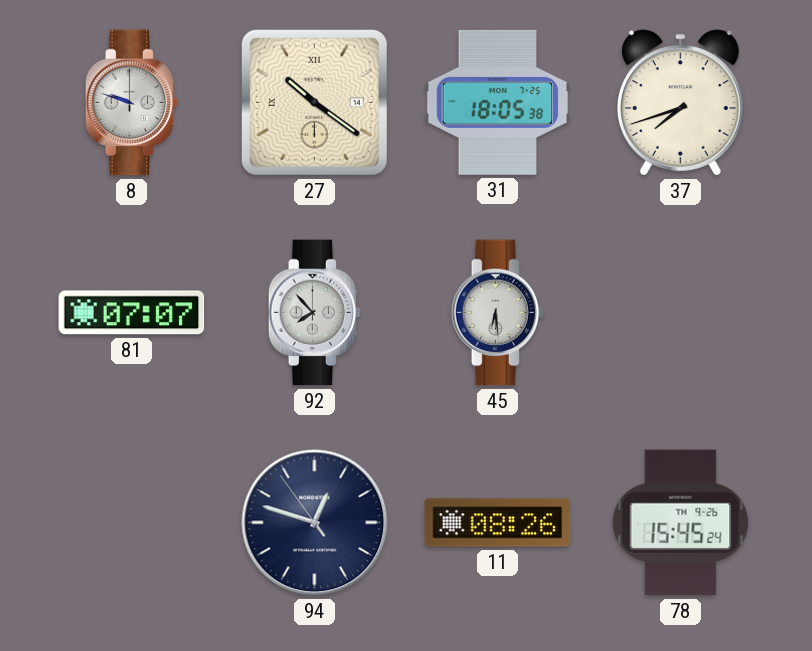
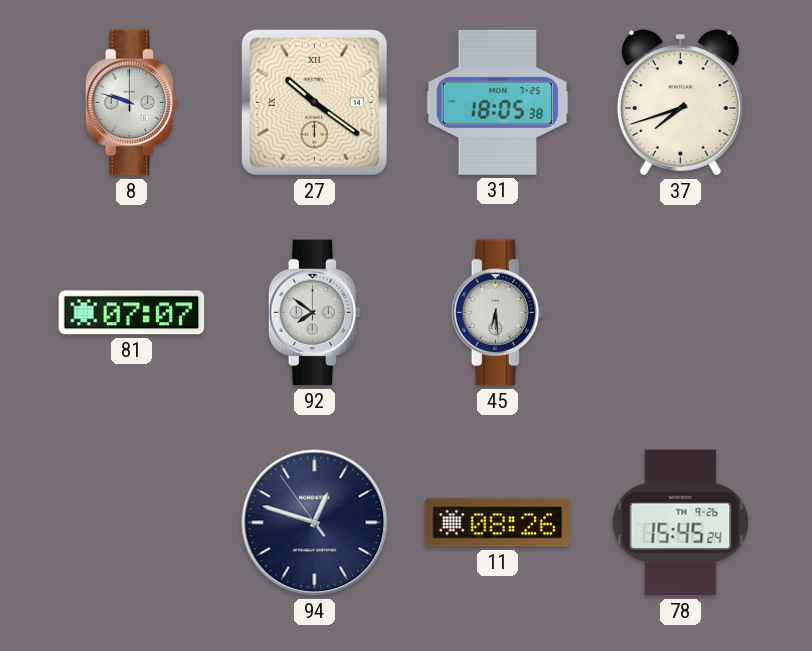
92: 7:53 -> 7:51
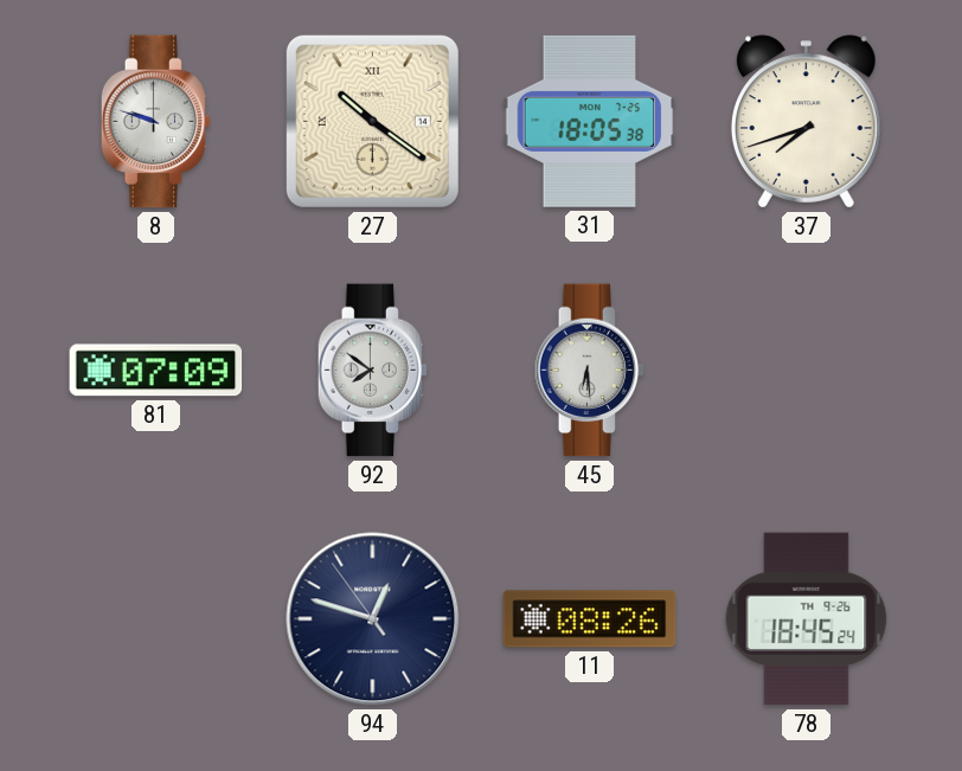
81: 07:07 -> 07:09
78: 15:45 -> 18:45
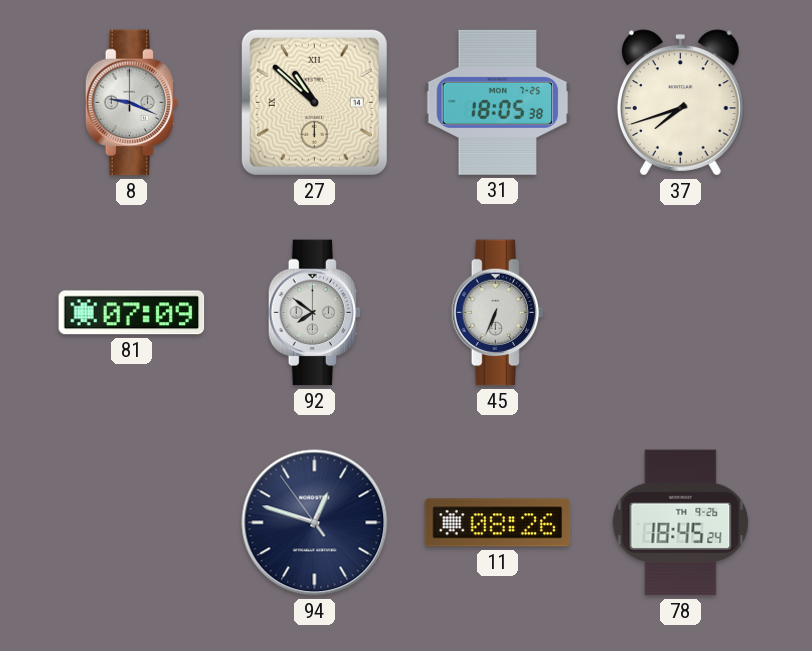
8: 9:48 -> 9:19
27: 10:21 -> 10:52
45: 6:29 -> 6:34
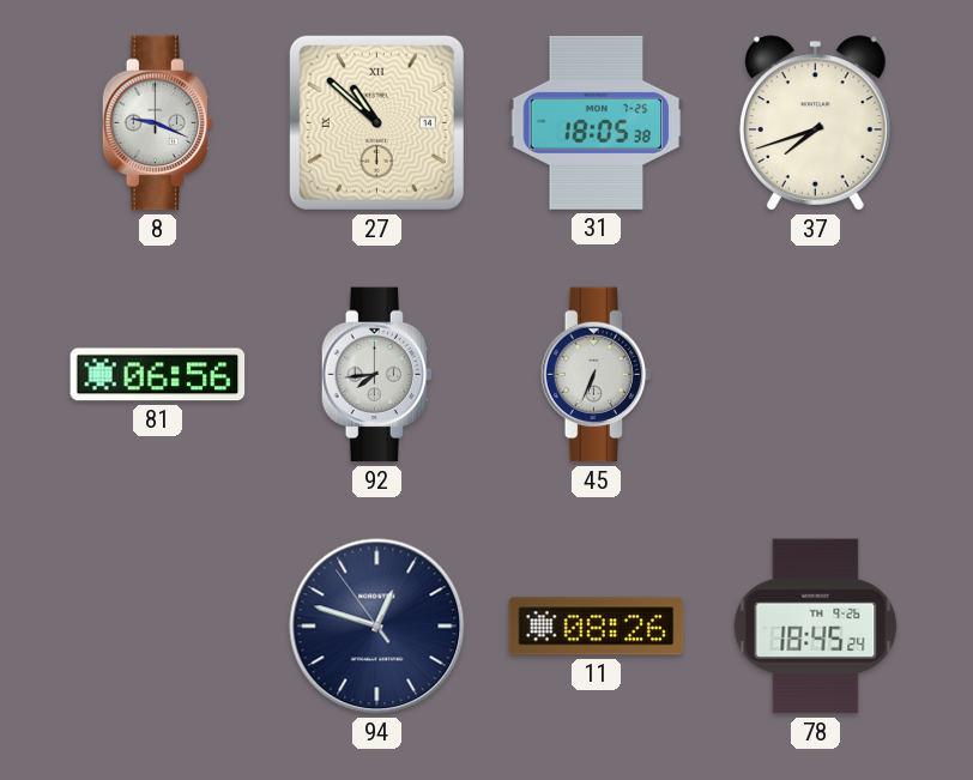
81: 07:09 -> 06:56
92: 7:51 -> 7:44
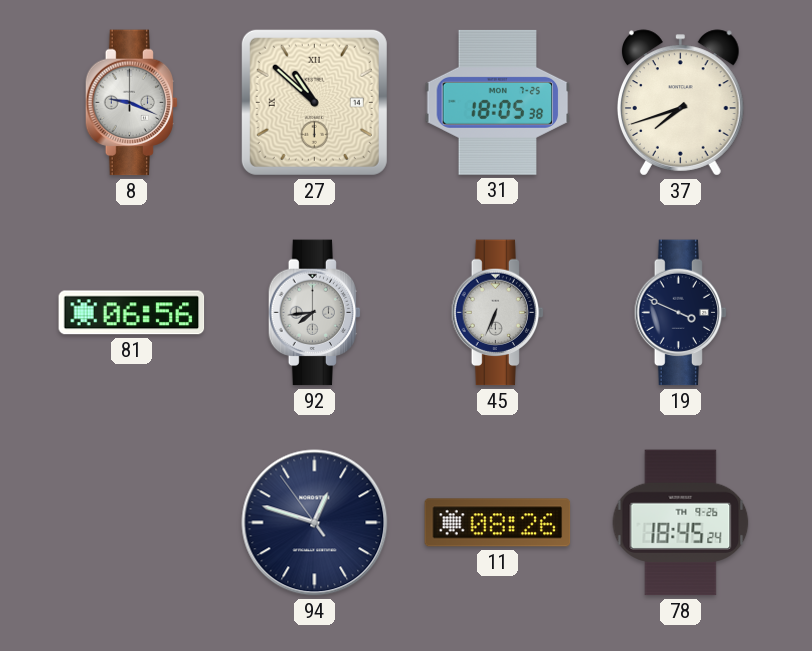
19: none -> 3:49
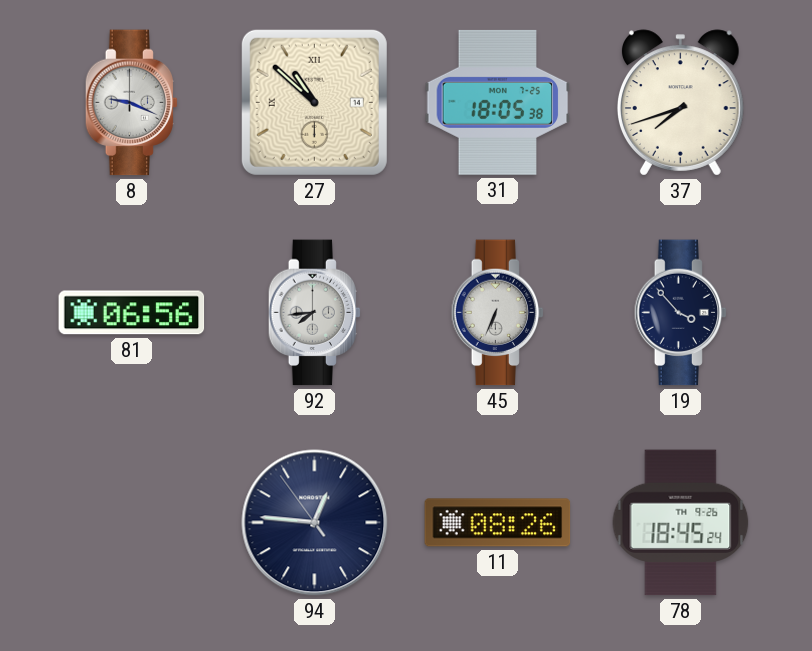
19: 3:49 -> 3:53
94: 12:47 -> 12:45
